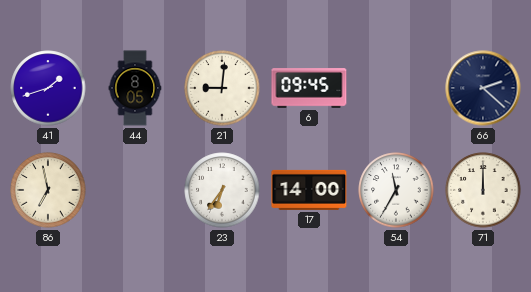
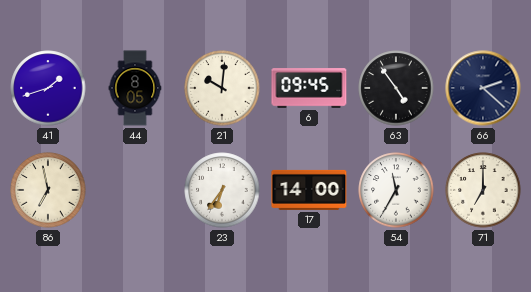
21: 9:01 -> 10:01
63: none -> 4:54
71: 12:00 -> 7:00
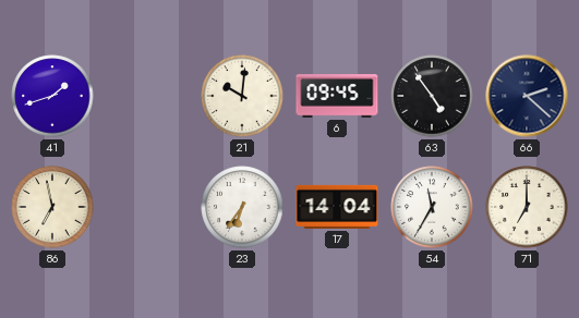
44: 8:05 -> none
17: 14:00 -> 14:04
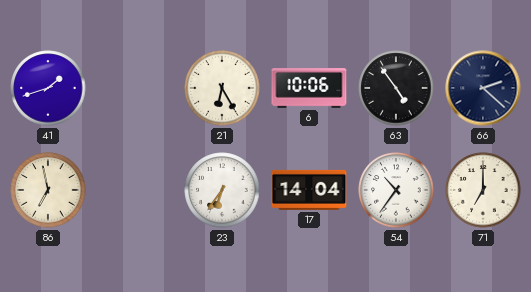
21: 10:01 -> 6:25
6: 09:45 -> 10:06
54: 11:35 -> 10:36
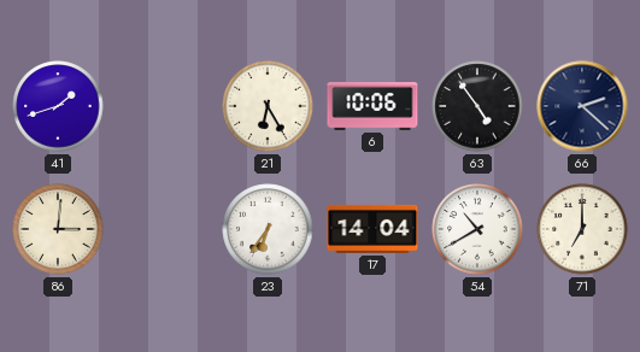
86: 6:58 -> 3:01
54: 10:36 -> 10:40
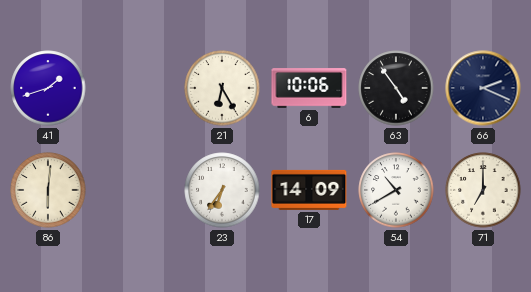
66: 2:22 -> 2:19
86: 3:01 -> 6:01
17: 14:04 -> 14:09
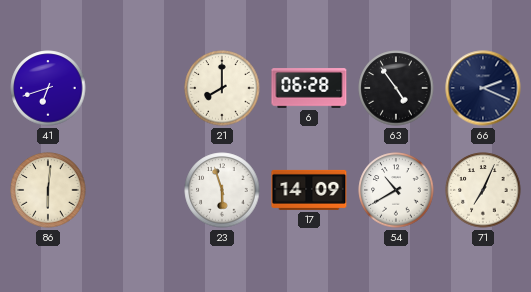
41: 1:42 -> 6:42
21: 6:25 -> 8:00
6: 10:06 -> 06:28
23: 6:36 -> 5:57
71: 7:00 -> 7:04
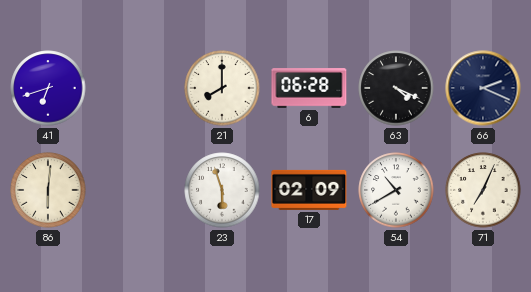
63: 4:54 -> 4:19
17: 14:09 -> 02:09
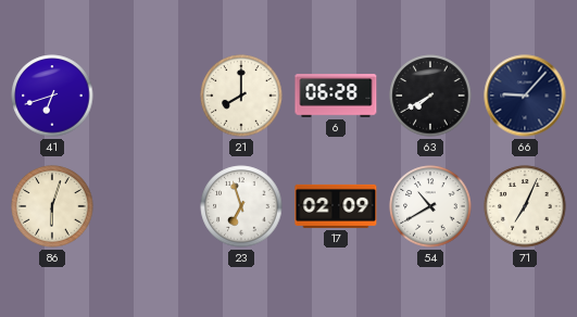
63: 4:19 -> 7:40
66: 2:19 -> 9:07
86: 6:01 -> 6:03
23: 5:57 -> 6:57
